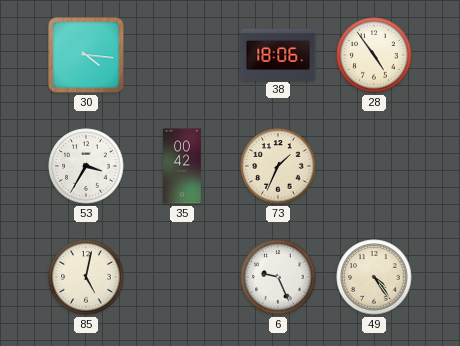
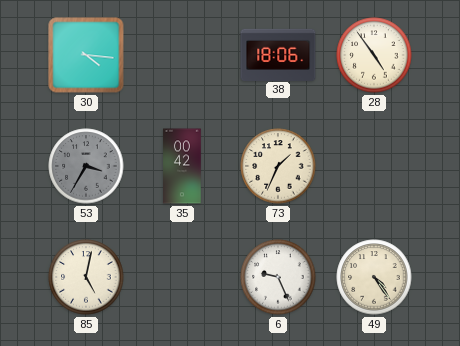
53 dial: white -> grey
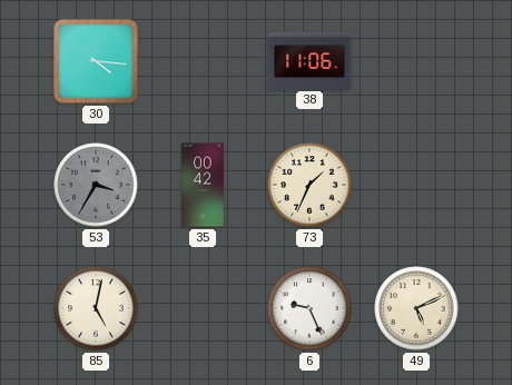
38: 18:06 -> 11:06
28: 4:54 -> none
49: 4:24 -> 5:11
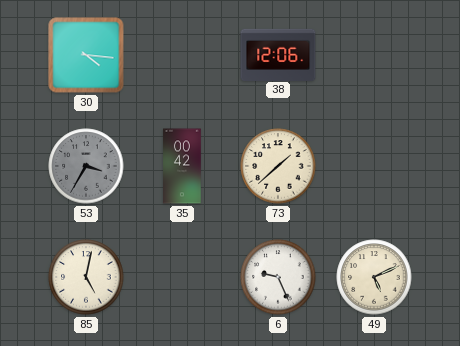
38: 11:06 -> 12:06
73: 1:34 -> 1:38
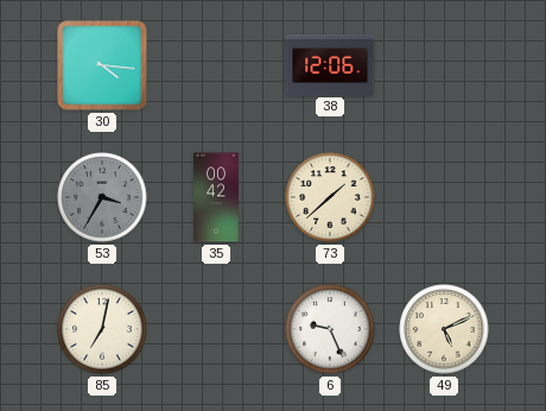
85: 5:02 -> 7:02
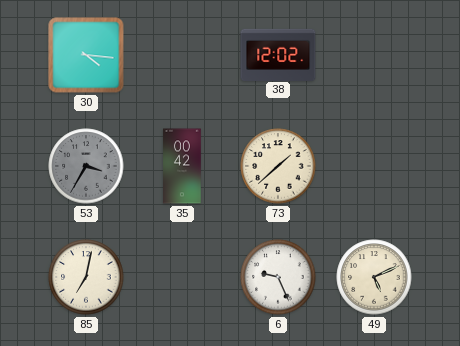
38: 12:06 -> 12:02
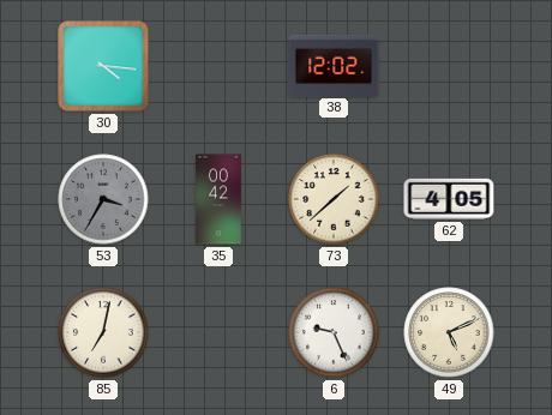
62: none -> 4:05
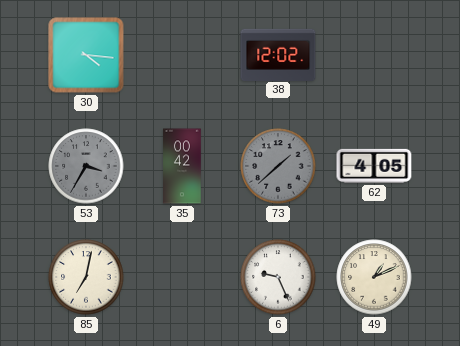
73 dial: cream -> grey
49: 5:11 -> 1:11
